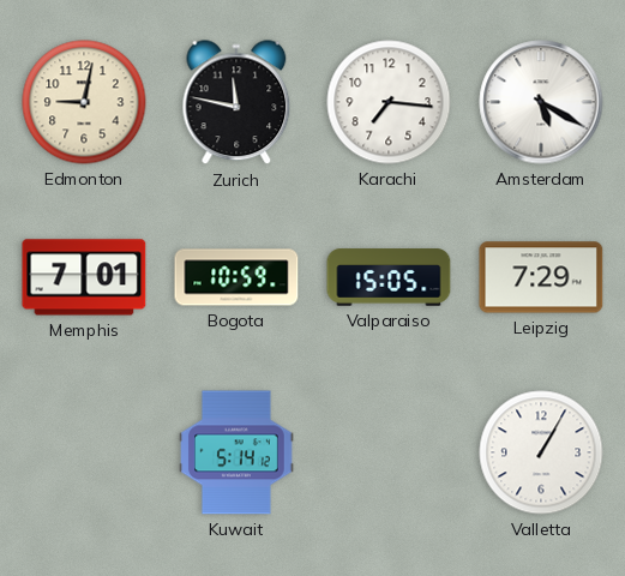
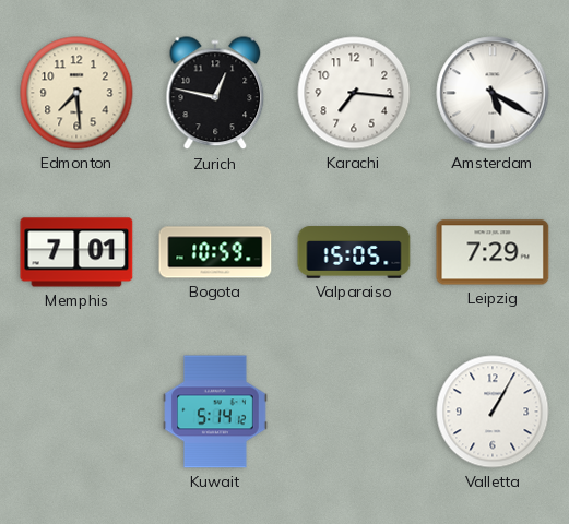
Edmonton: 9:02 -> 7:29
Zurich: 11:47 -> 12:47
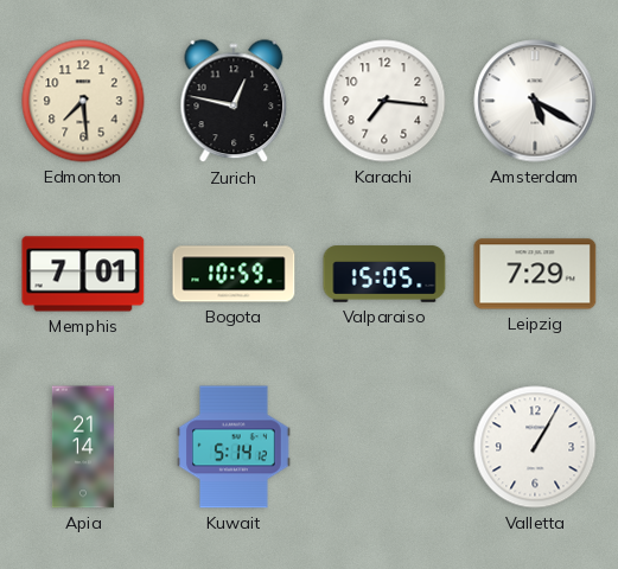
Apia: none -> 21:14
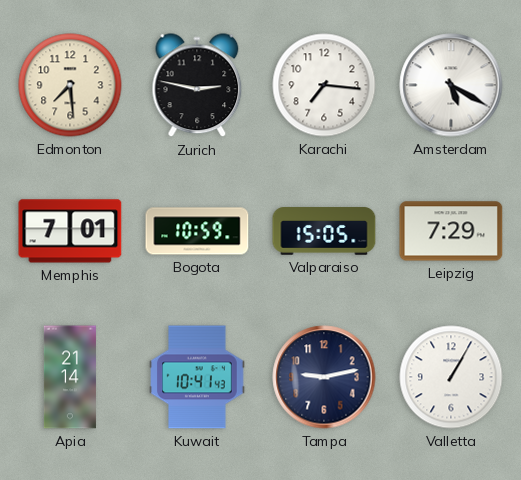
Zurich: 12:47 -> 2:47
Kuwait: 5:14 -> 10:41
Tampa: none -> 9:13
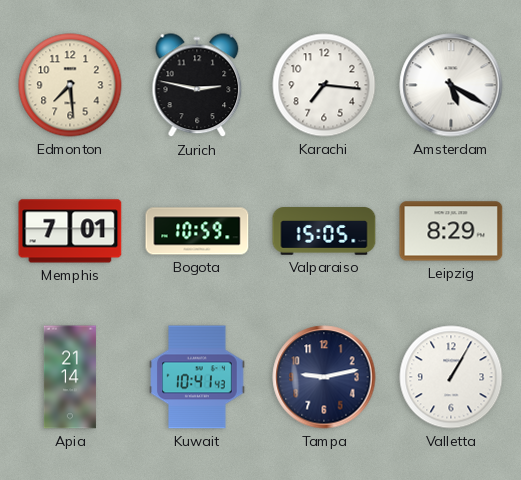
Leipzig: 7:29 -> 8:29
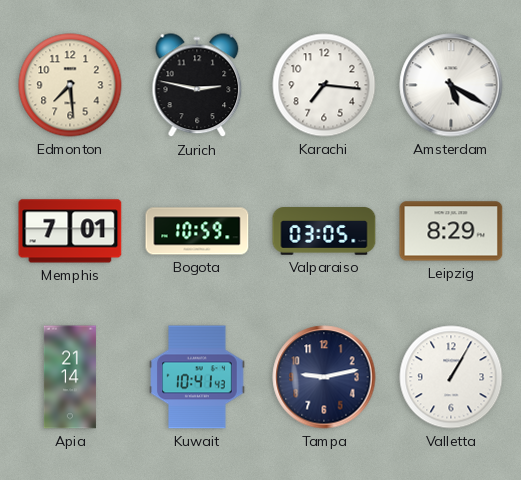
Valparaiso: 15:05 -> 03:05
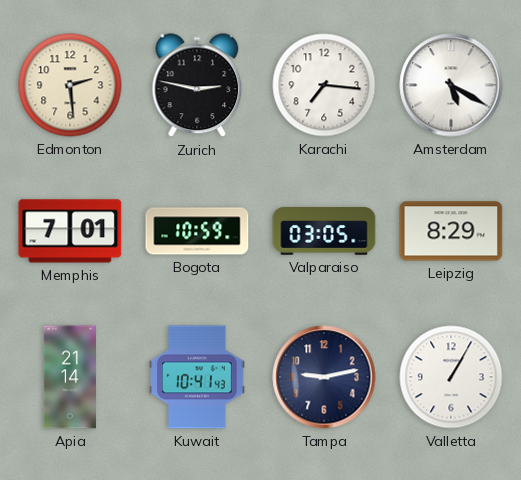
Edmonton: 7:29 -> 2:29
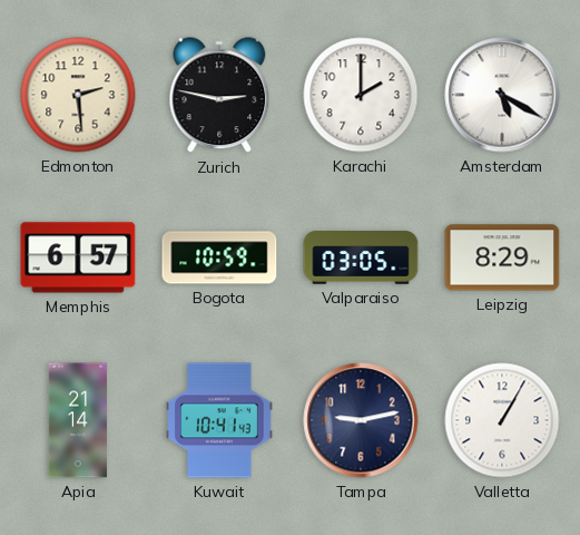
Karachi: 7:16 -> 2:00
Memphis: 7:01 -> 6:57
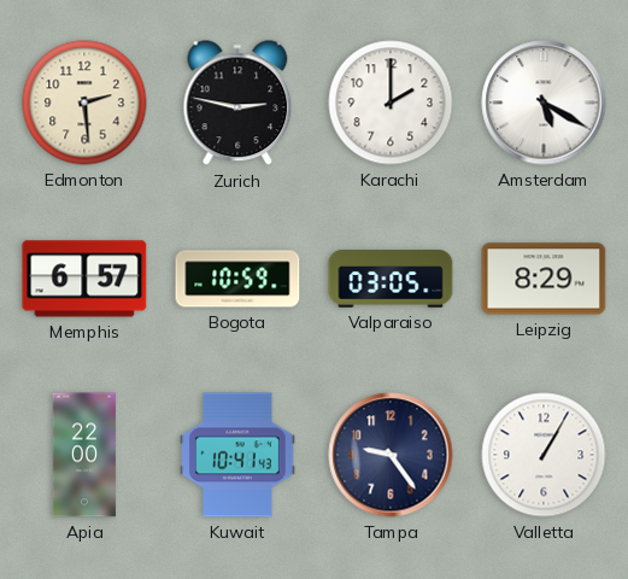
Apia: 21:14 -> 22:00
Tampa: 9:13 -> 9:24
